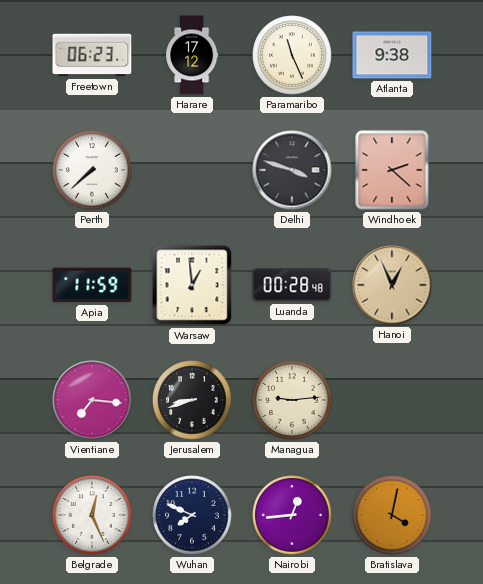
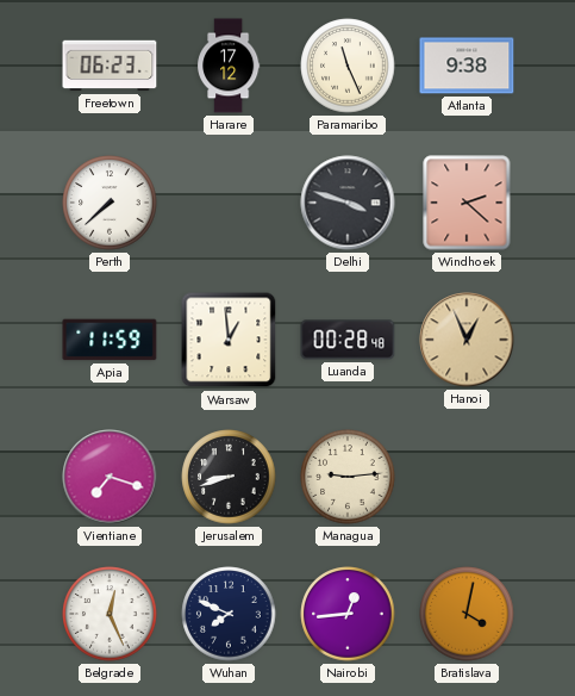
Vientiane: 7:16 -> 7:18
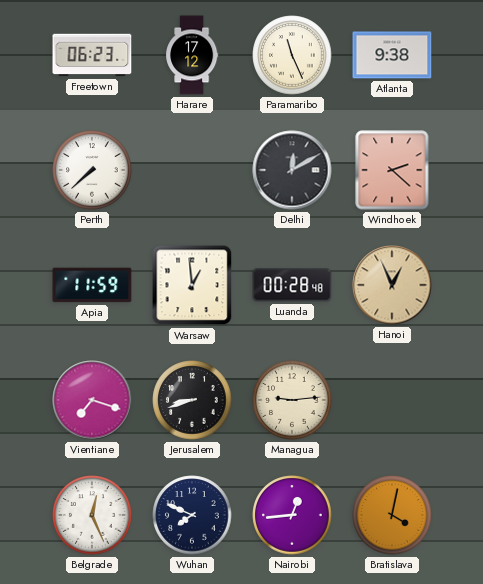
Delhi: 3:48 -> 12:10
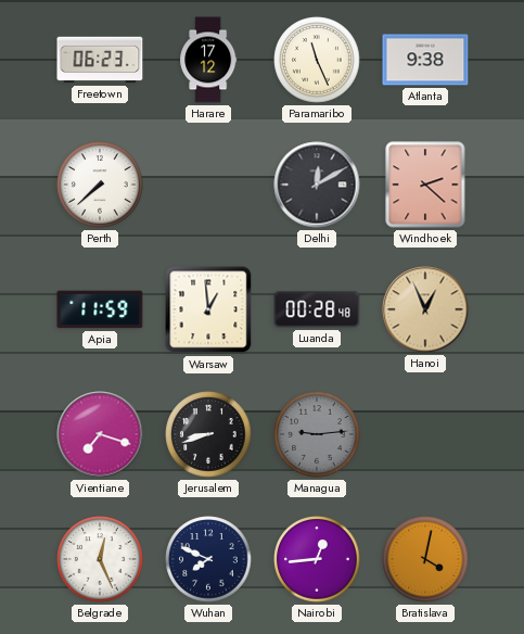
Managua dial: cream -> grey
